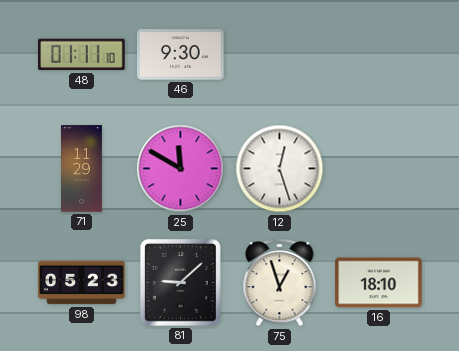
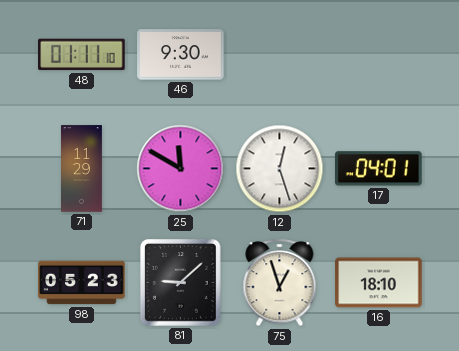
17: none -> 04:01
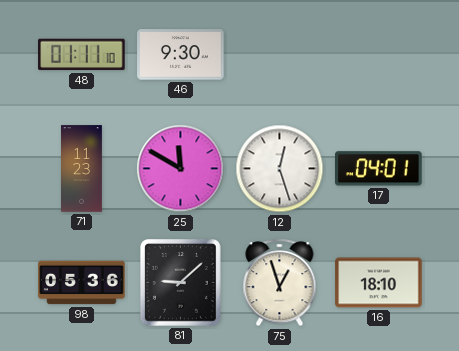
71: 11:29 -> 11:23
98: 05:23 -> 05:36
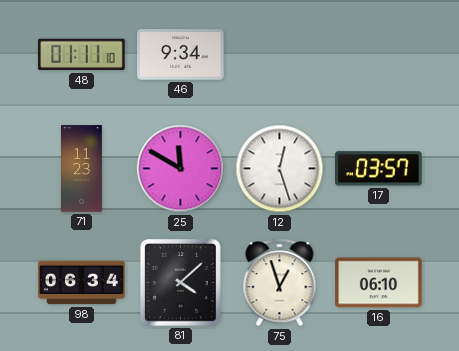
46: 9:30 -> 9:34
17: 04:01 -> 03:57
98: 05:36 -> 06:34
81: 9:08 -> 4:08
16: 18:10 -> 06:10
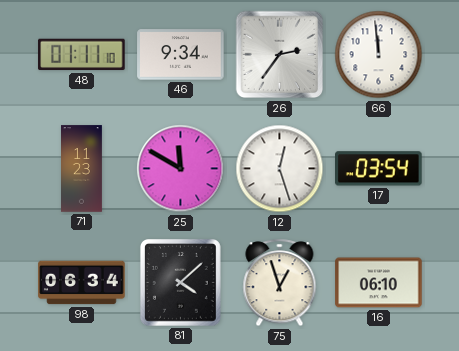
26: none -> 2:36
66: none -> 11:59
17: 03:57 -> 03:54
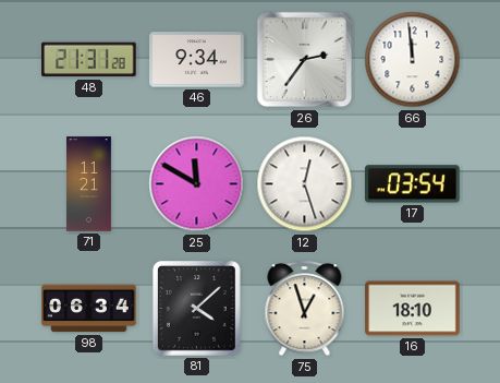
48: 01:11 -> 21:31
71: 11:23 -> 11:21
16: 06:10 -> 18:10
